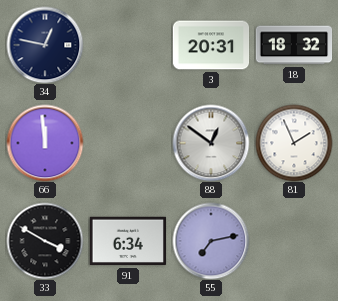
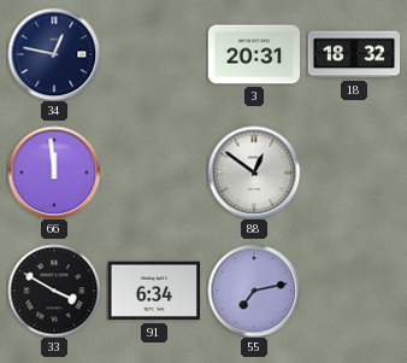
81: 1:56 -> none
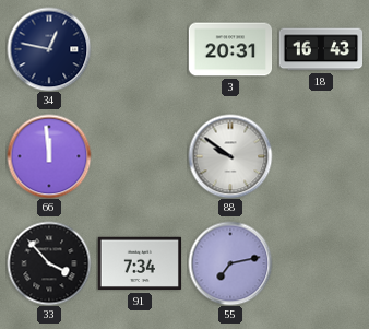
18: 18:32 -> 16:43
88: 12:51 -> 9:51
33: 3:50 -> 3:53
91: 6:34 -> 7:34
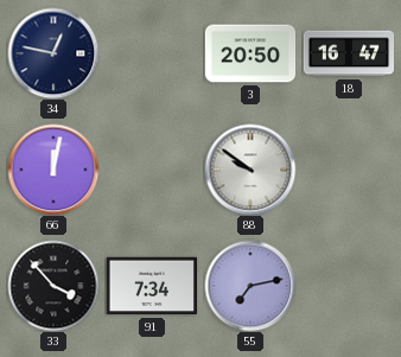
3: 20:31 -> 20:50
18: 16:43 -> 16:47
66: 11:59 -> 12:02
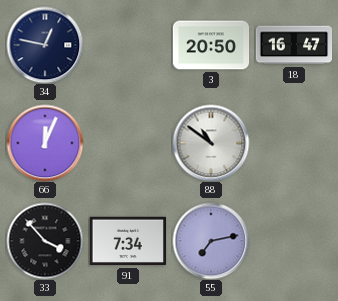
66: 12:02 -> 12:04
88: 9:51 -> 10:51
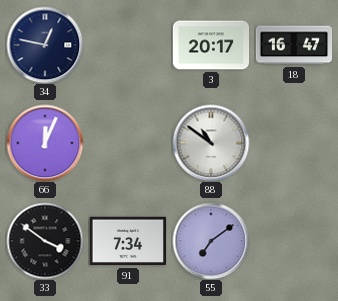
3: 20:50 -> 20:17
33: 3:53 -> 3:51
55: 7:13 -> 7:09
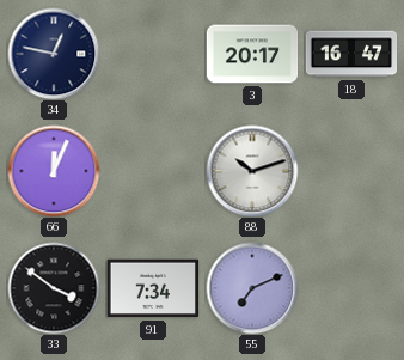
88: 10:51 -> 10:12
55: 7:09 -> 7:11
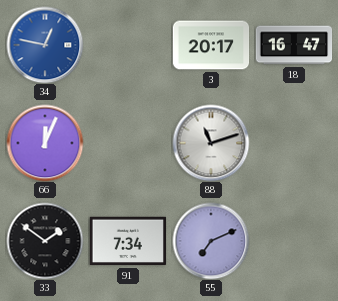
34 dial: navy -> blue
88: 10:12 -> 11:12
33: 3:51 -> 1:51
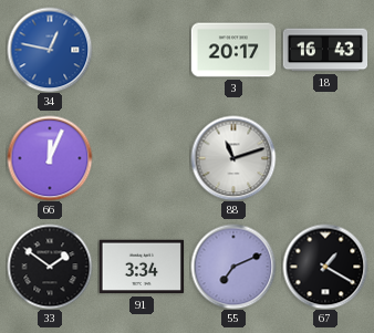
18: 16:47 -> 16:43
91: 7:34 -> 3:34
67: none -> 1:20
